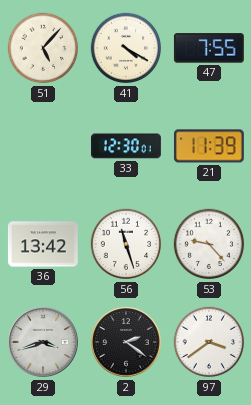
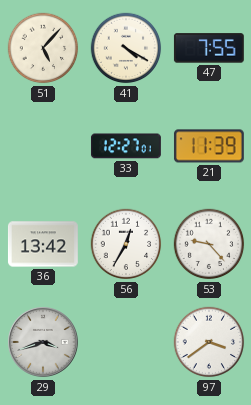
33: 12:30 -> 12:27
56: 11:27 -> 12:35
2: 2:21 -> none
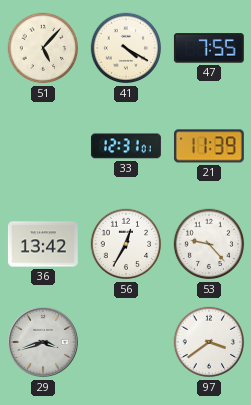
33: 12:27 -> 12:31
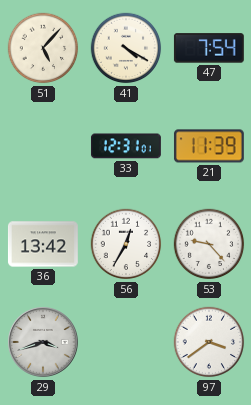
47: 7:55 -> 7:54
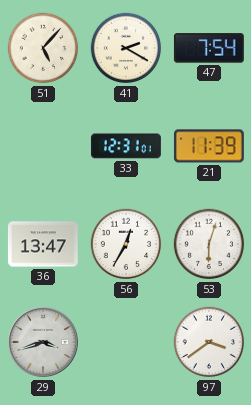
41: 4:20 -> 2:20
36: 13:42 -> 13:47
53: 9:23 -> 6:03
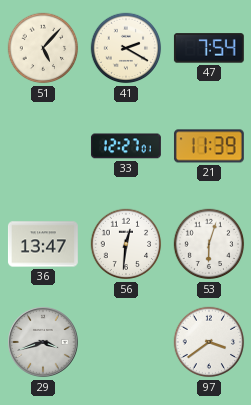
33: 12:31 -> 12:27
56: 12:35 -> 12:31
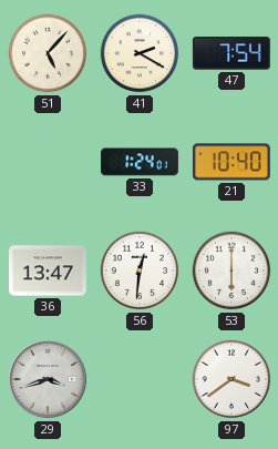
33: 12:27 -> 1:24
21: 11:39 -> 10:40
53: 6:03 -> 6:00
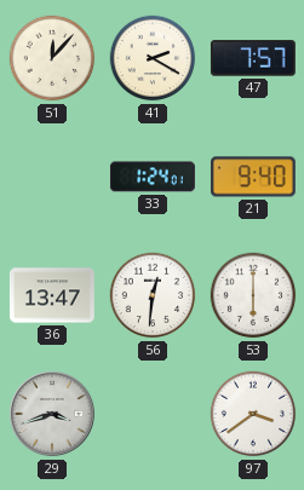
51: 5:07 -> 12:07
47: 7:54 -> 7:57
21: 10:40 -> 9:40
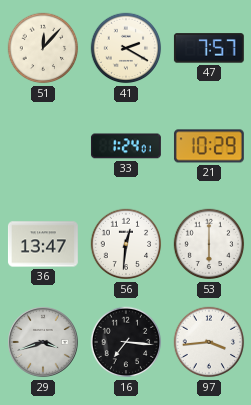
21: 9:40 -> 10:29
16: none -> 7:16
97: 3:39 -> 3:44
